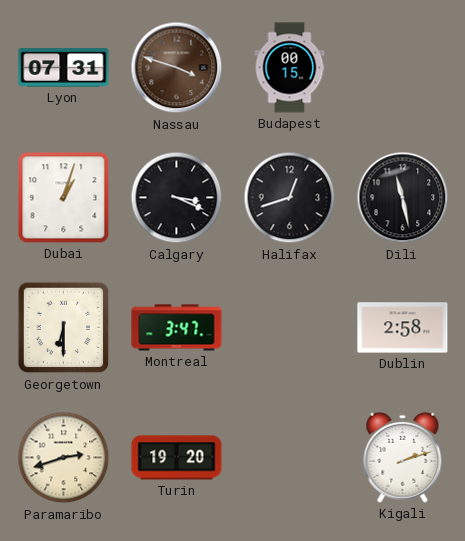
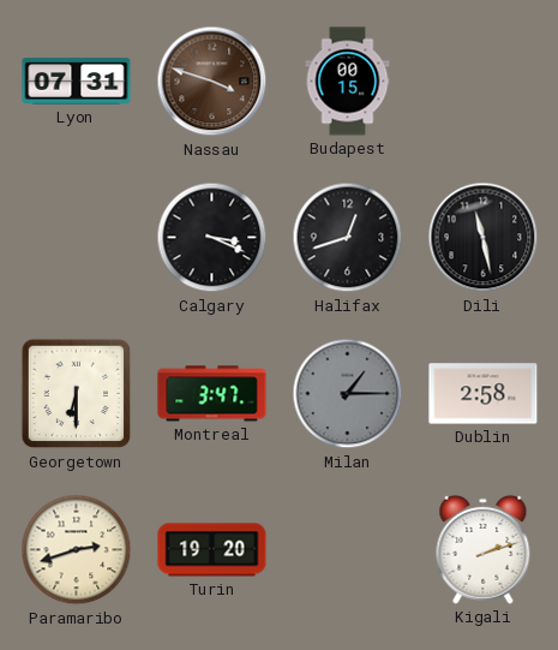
Dubai: 1:03 -> none
Milan: none -> 1:15
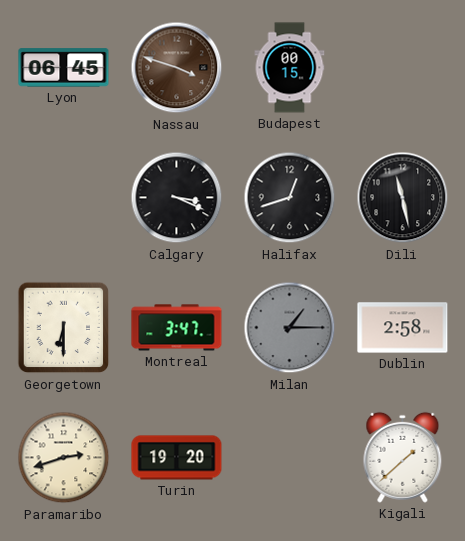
Lyon: 07:31 -> 06:45
Kigali: 2:12 -> 1:38
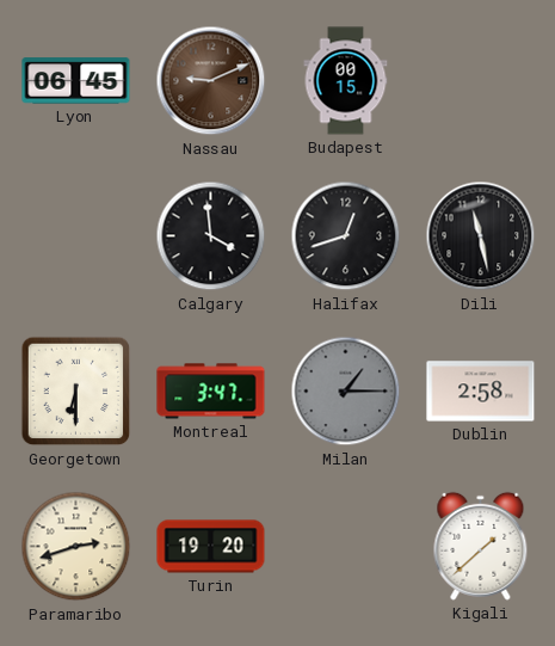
Nassau: 3:48 -> 9:11
Calgary: 3:19 -> 3:59
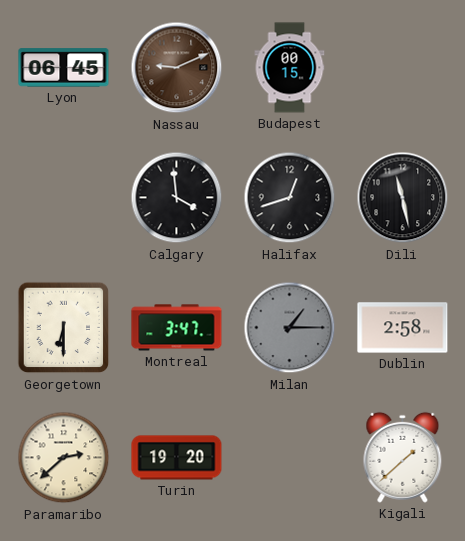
Paramaribo: 2:42 -> 2:38
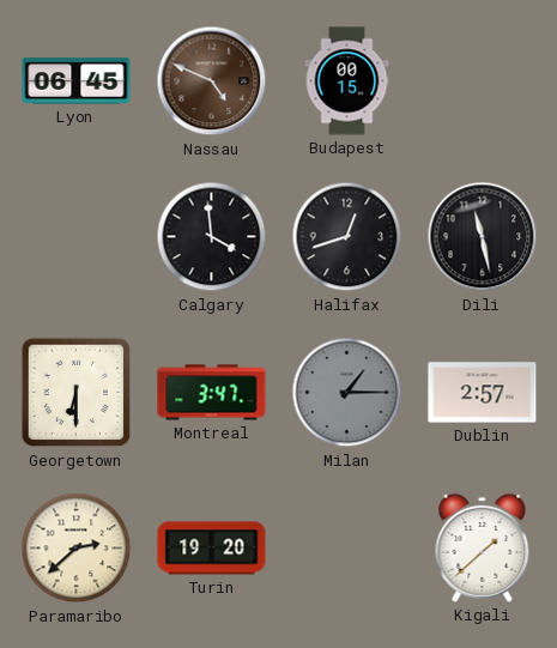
Nassau: 9:11 -> 4:49
Dublin: 2:58 -> 2:57
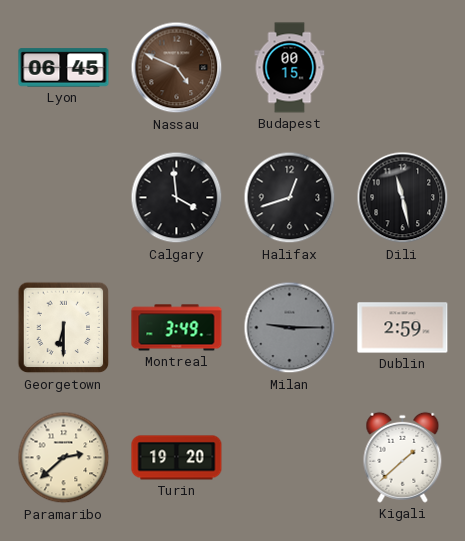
Montreal: 3:47 -> 3:49
Milan: 1:15 -> 9:15
Dublin: 2:57 -> 2:59
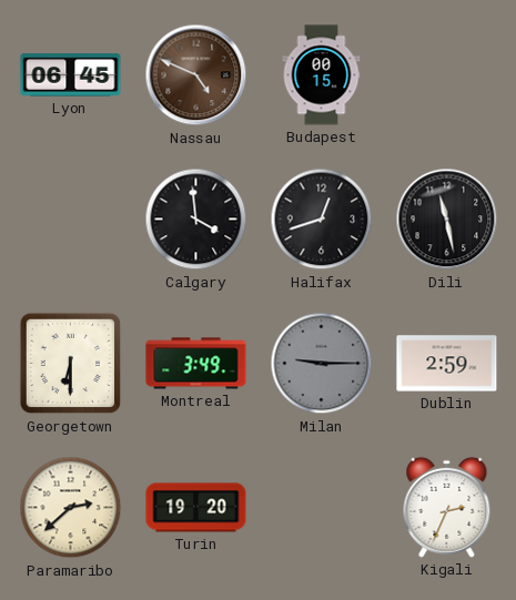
Kigali: 1:38 -> 2:34
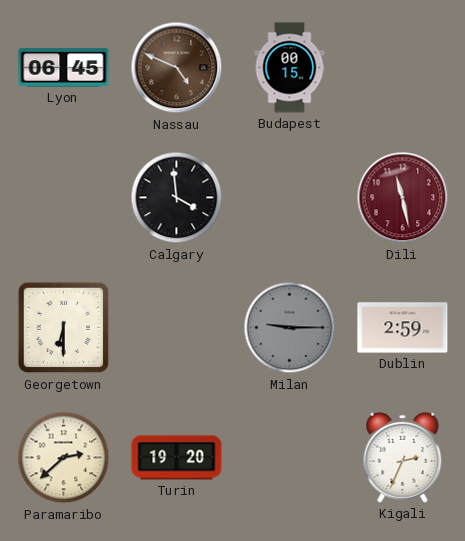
Halifax: 12:42 -> none
Dili dial: black -> burgundy
Montreal: 3:49 -> none
